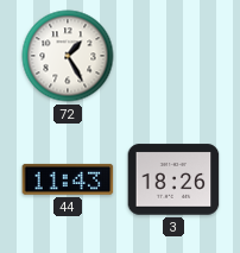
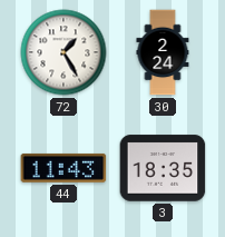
30: none -> 2:24
3: 18:26 -> 18:35
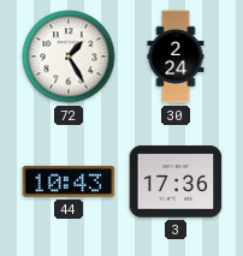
44: 11:43 -> 10:43
3: 18:35 -> 17:36
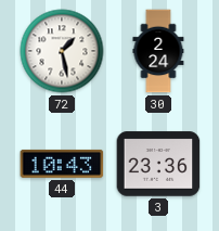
72: 1:25 -> 1:28
3: 17:36 -> 23:36
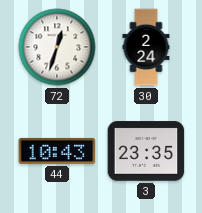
72: 1:28 -> 12:33
3: 23:36 -> 23:35
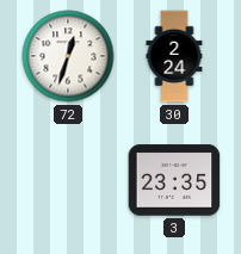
44: 10:43 -> none
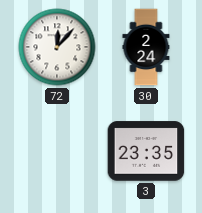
72: 12:33 -> 12:07
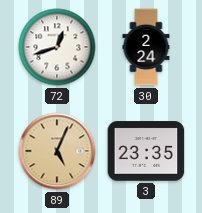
72: 12:07 -> 12:42
89: none -> 5:04
